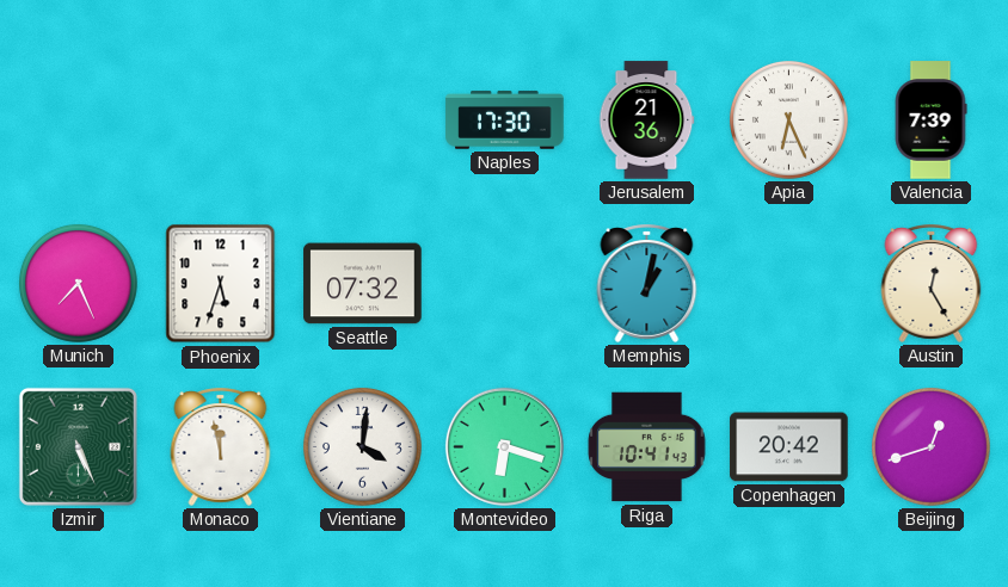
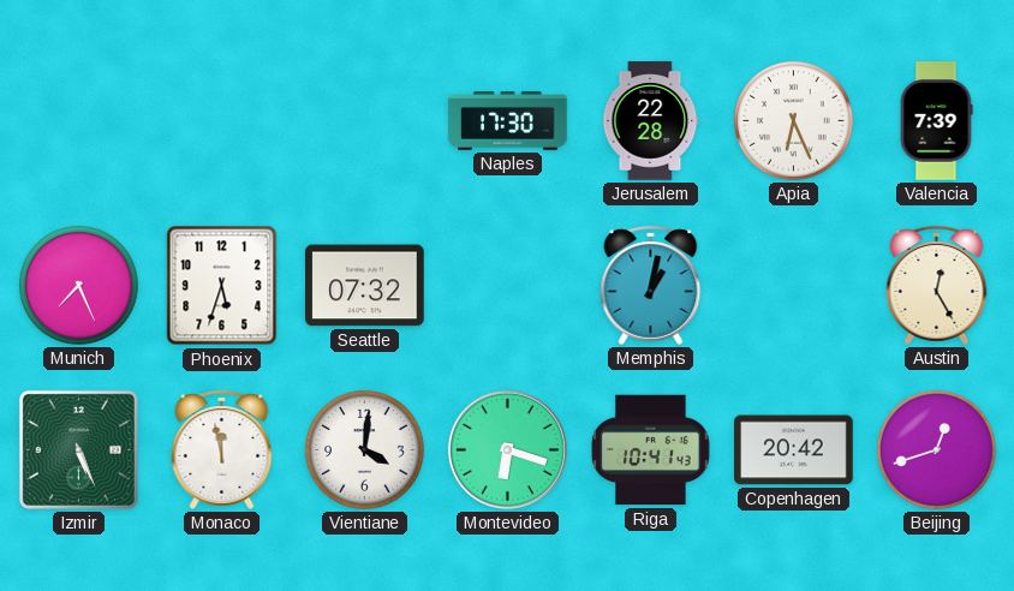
Jerusalem: 21:36 -> 22:28
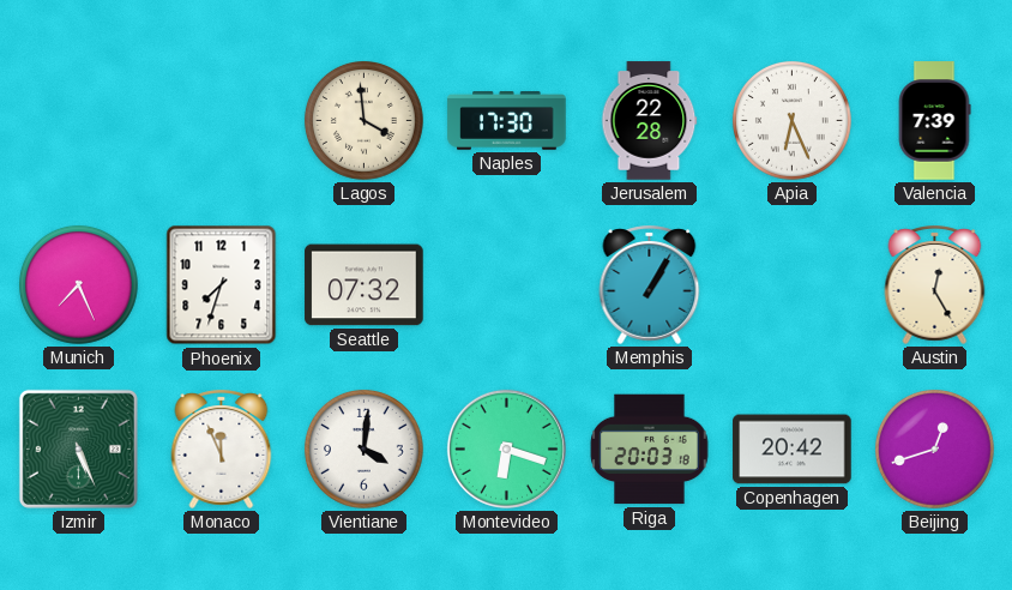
Lagos: none -> 3:59
Phoenix: 5:33 -> 7:33
Memphis: 1:02 -> 1:05
Monaco: 11:58 -> 11:56
Riga: 10:41 -> 20:03
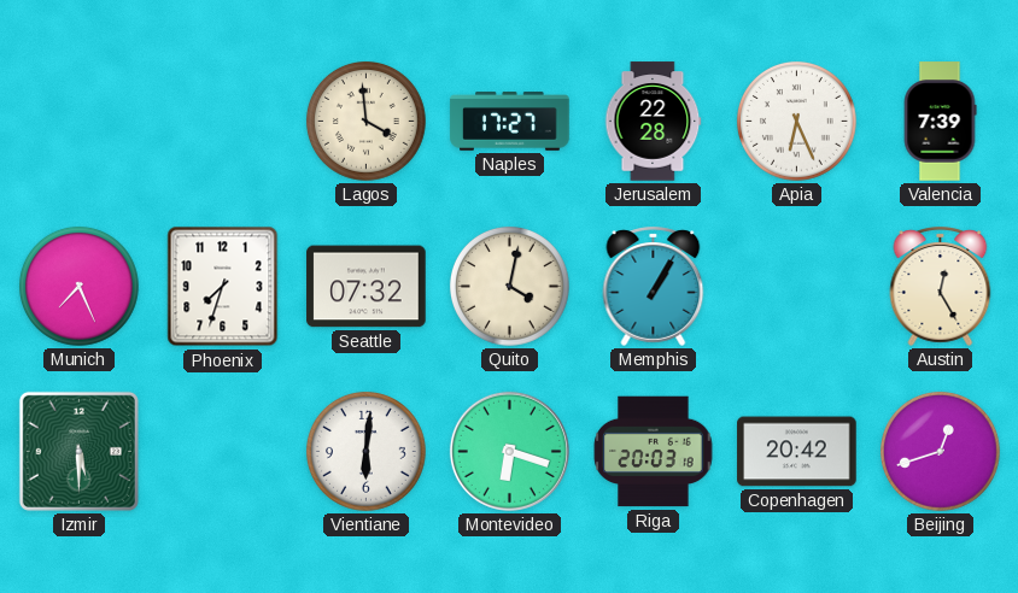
Naples: 17:30 -> 17:27
Quito: none -> 4:02
Izmir: 5:26 -> 5:30
Monaco: 11:56 -> none
Vientiane: 4:01 -> 6:01
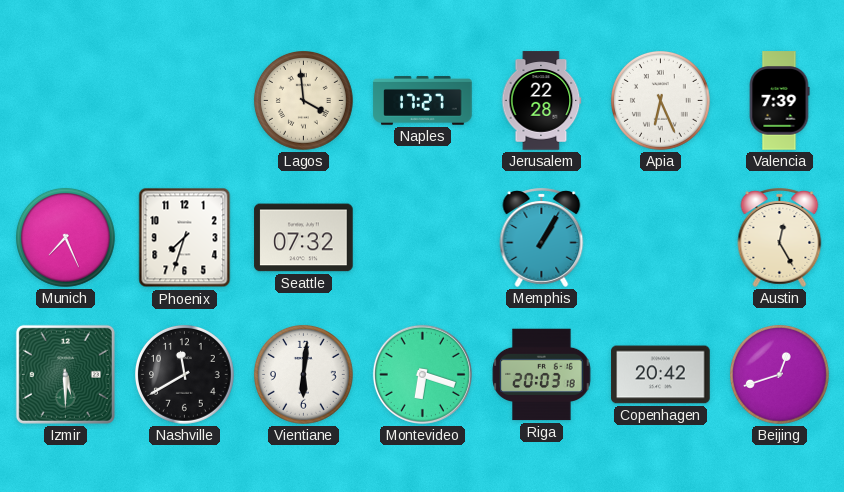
Quito: 4:02 -> none
Nashville: none -> 11:40
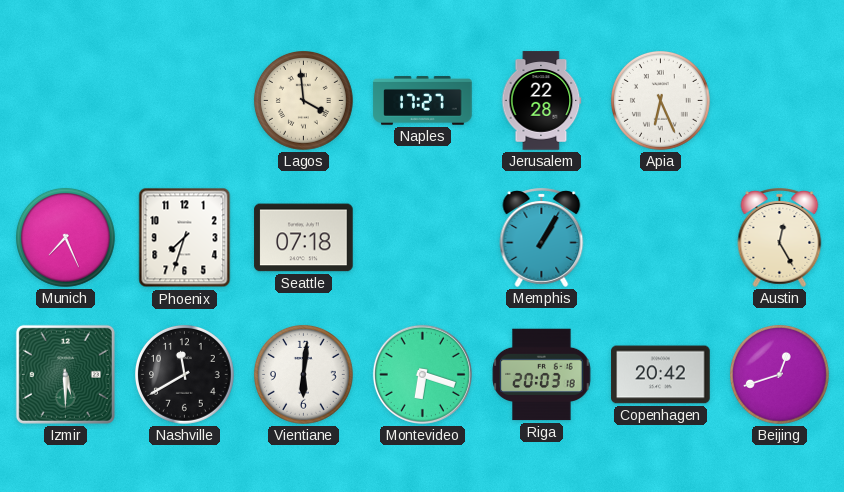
Valencia: 7:39 -> none
Seattle: 07:32 -> 07:18
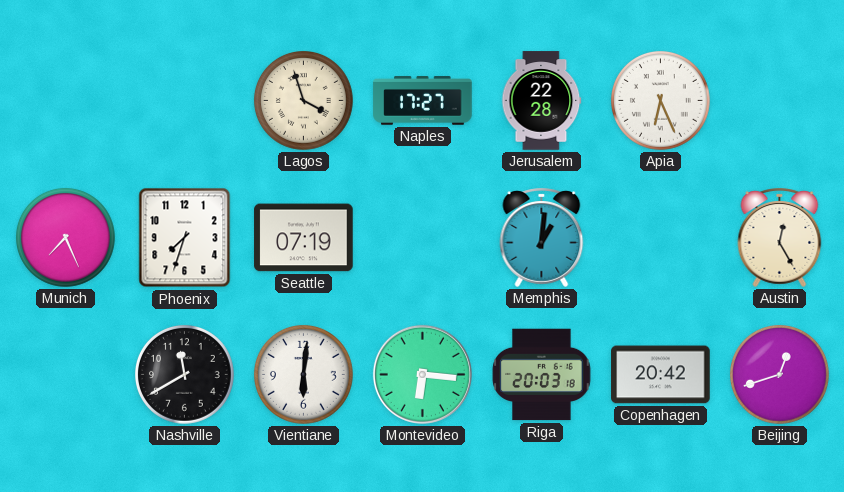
Lagos: 3:59 -> 3:57
Seattle: 07:18 -> 07:19
Memphis: 1:05 -> 1:01
Izmir: 5:30 -> none
Montevideo: 6:18 -> 6:16
